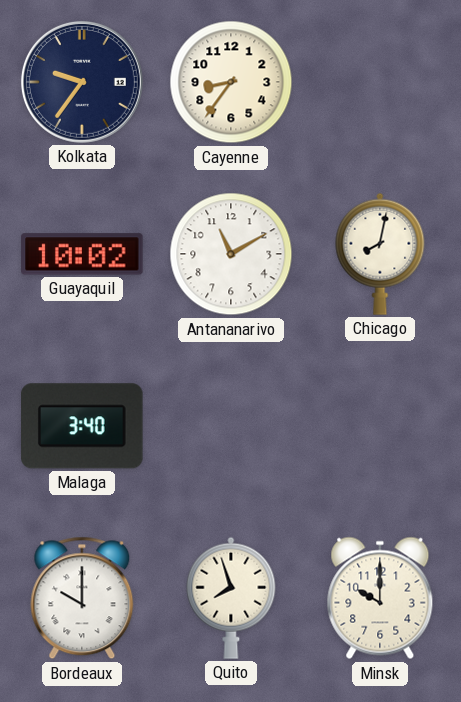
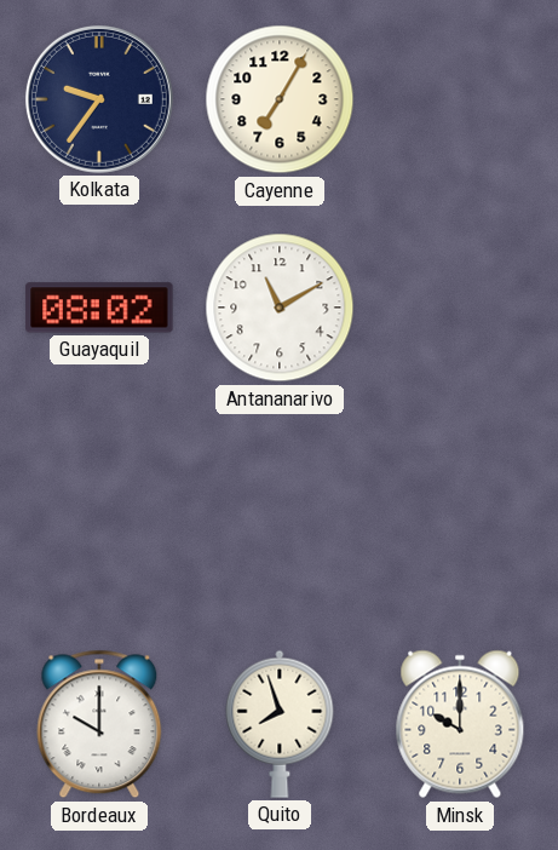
Cayenne: 8:36 -> 7:05
Guayaquil: 10:02 -> 08:02
Chicago: 8:02 -> none
Malaga: 3:40 -> none
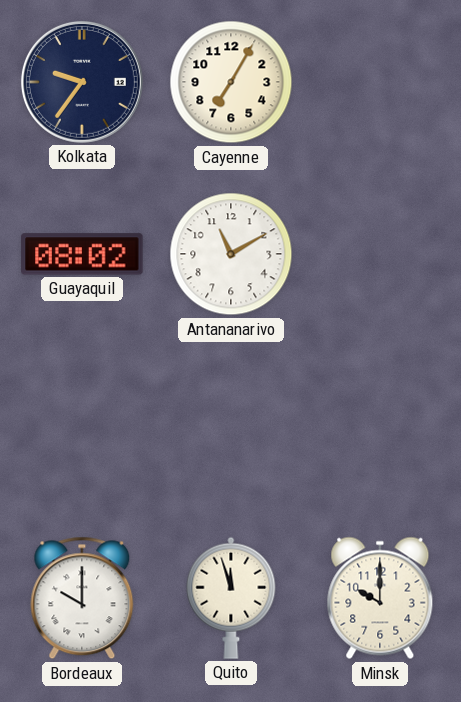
Quito: 7:57 -> 11:57
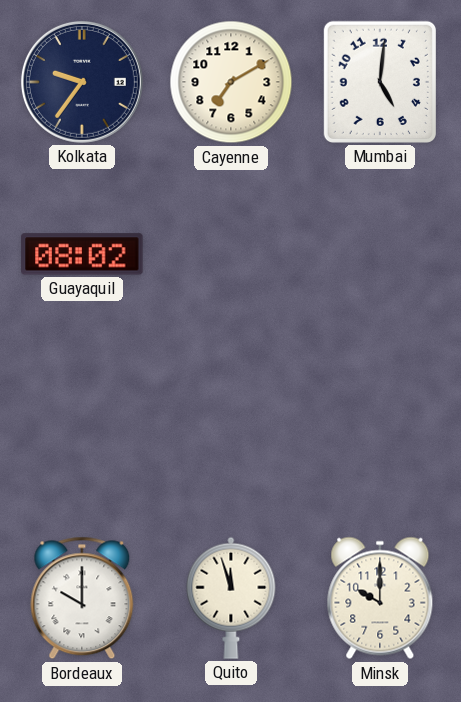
Cayenne: 7:05 -> 7:10
Mumbai: none -> 5:01
Antananarivo: 11:10 -> none
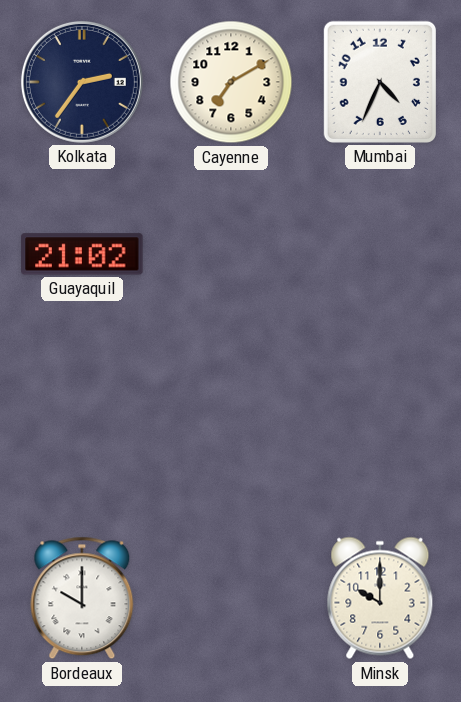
Kolkata: 9:36 -> 2:36
Mumbai: 5:01 -> 4:34
Guayaquil: 08:02 -> 21:02
Quito: 11:57 -> none
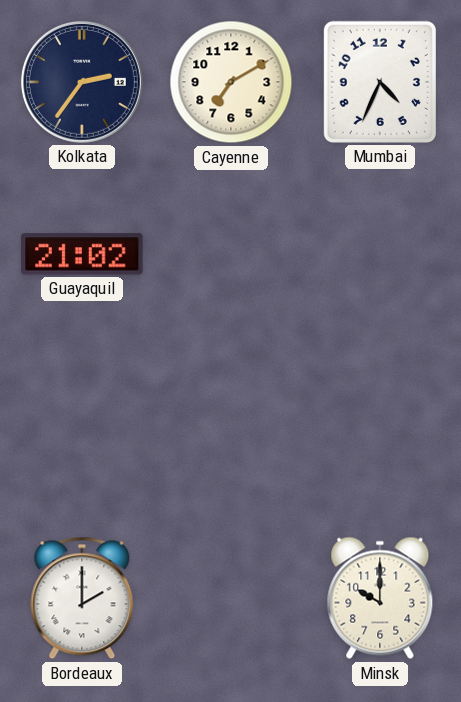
Bordeaux: 10:00 -> 2:00
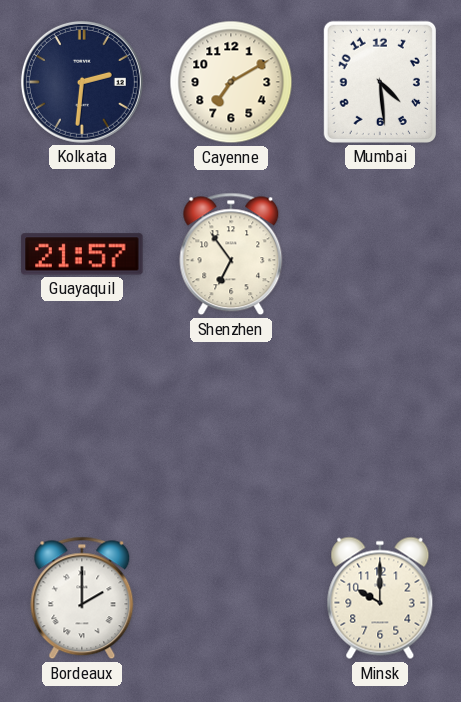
Kolkata: 2:36 -> 2:31
Mumbai: 4:34 -> 4:29
Guayaquil: 21:02 -> 21:57
Shenzhen: none -> 6:54
